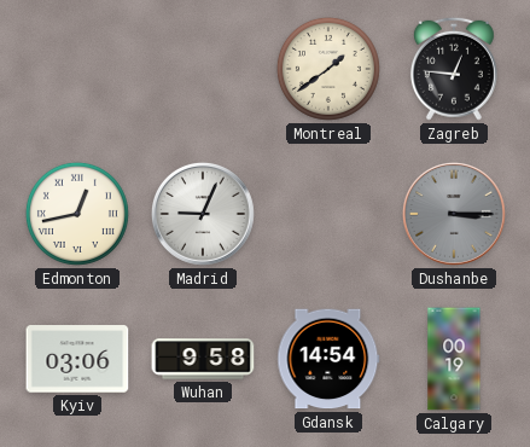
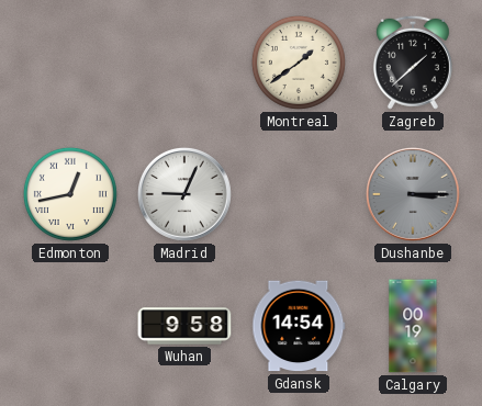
Zagreb: 12:46 -> 1:38
Kyiv: 03:06 -> none
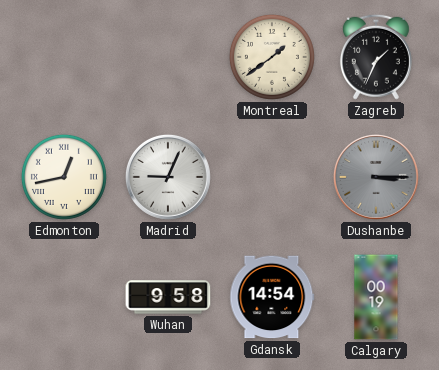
Zagreb: 1:38 -> 1:34
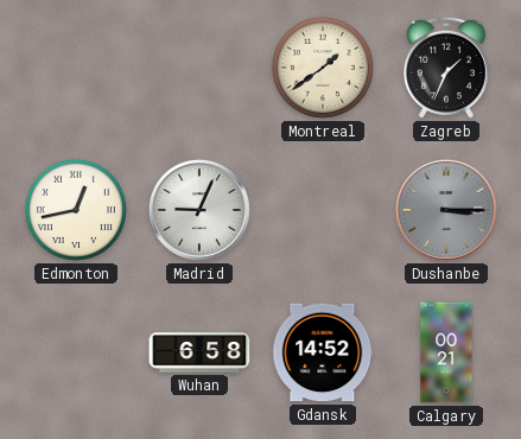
Wuhan: 9:58 -> 6:58
Gdansk: 14:54 -> 14:52
Calgary: 00:19 -> 00:21
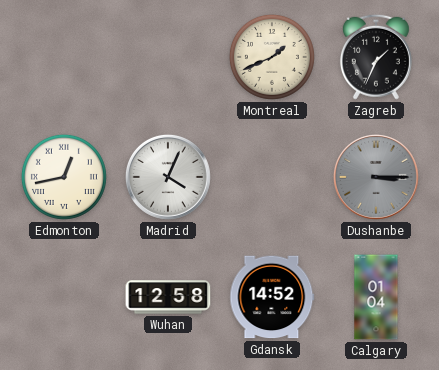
Montreal: 1:39 -> 1:41
Madrid: 9:04 -> 4:04
Wuhan: 6:58 -> 12:58
Calgary: 00:21 -> 01:04
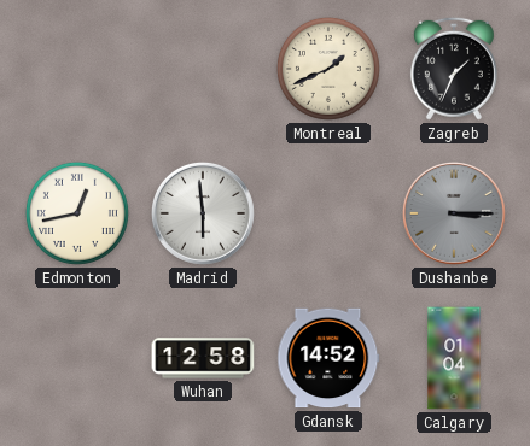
Madrid: 4:04 -> 5:59
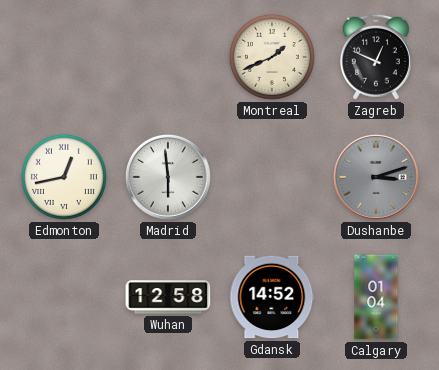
Zagreb: 1:34 -> 12:49
Dushanbe: 3:15 -> 3:12
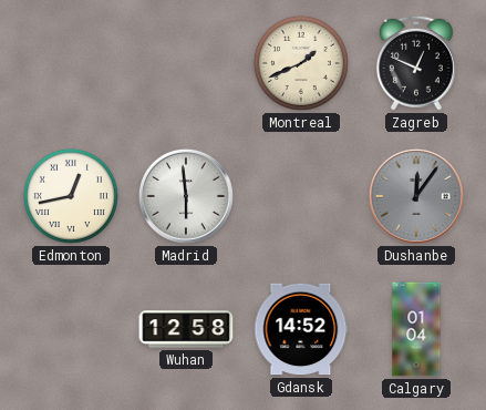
Dushanbe: 3:12 -> 12:06
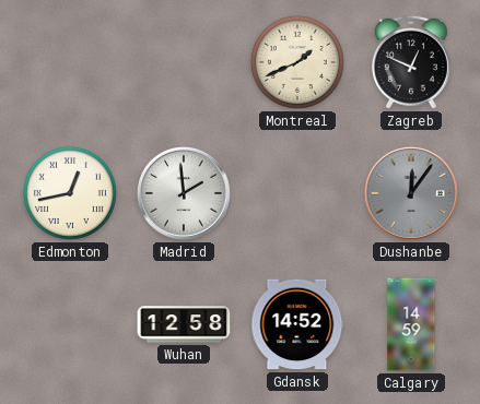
Madrid: 5:59 -> 1:59
Calgary: 01:04 -> 14:59
